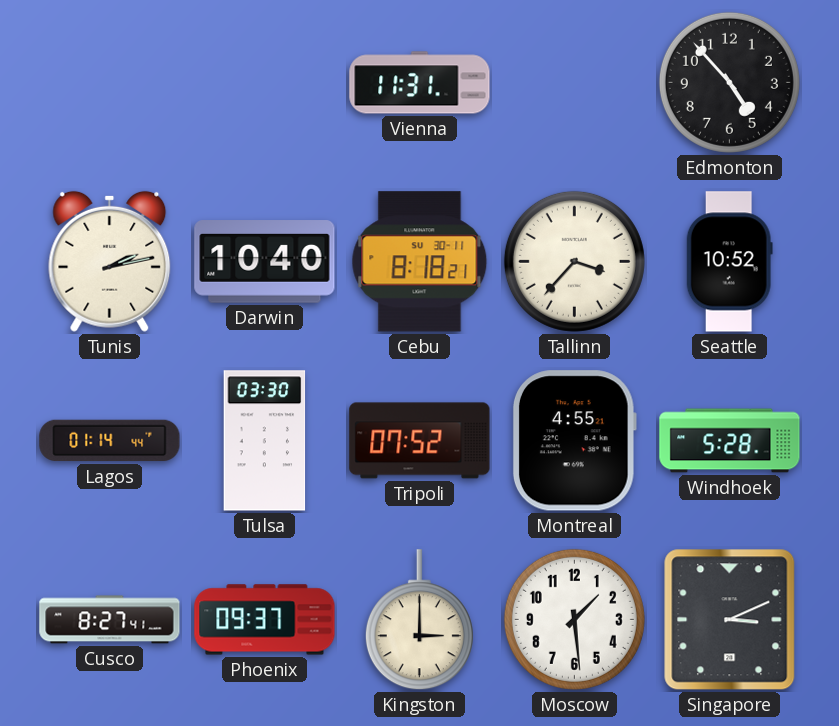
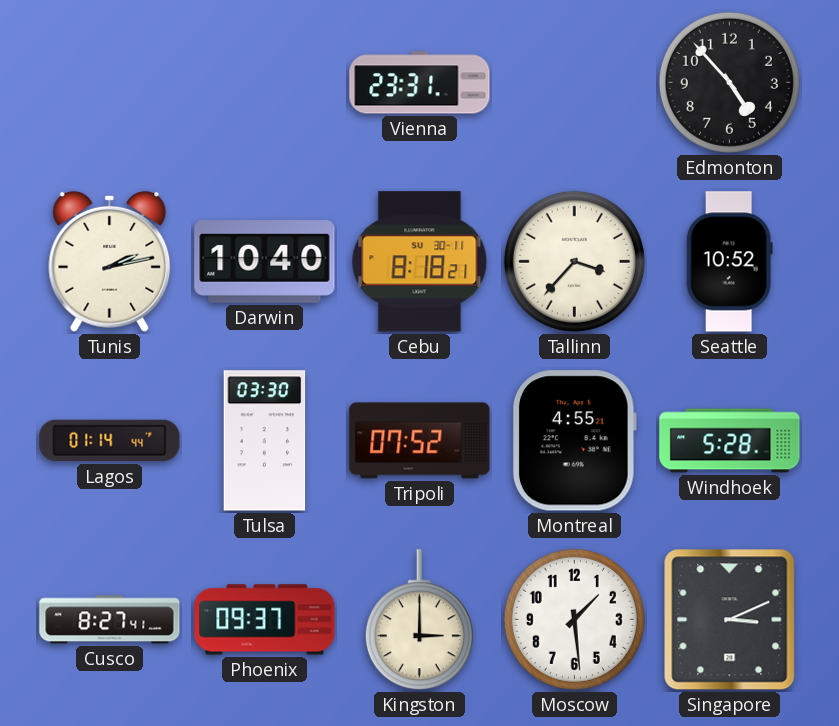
Vienna: 11:31 -> 23:31
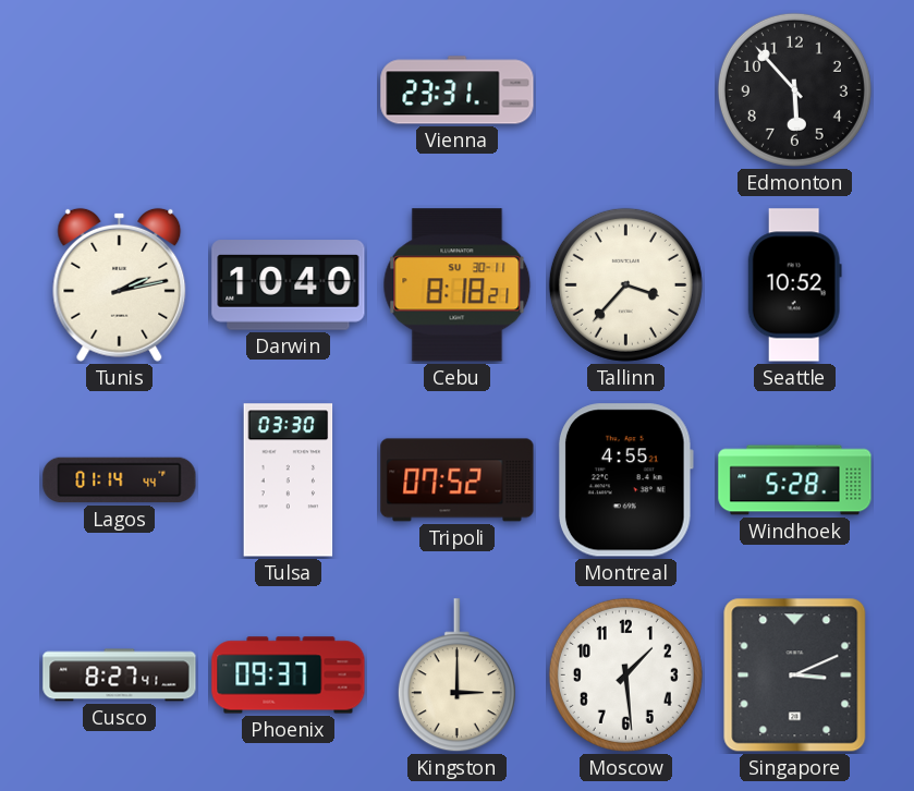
Edmonton: 4:53 -> 5:53
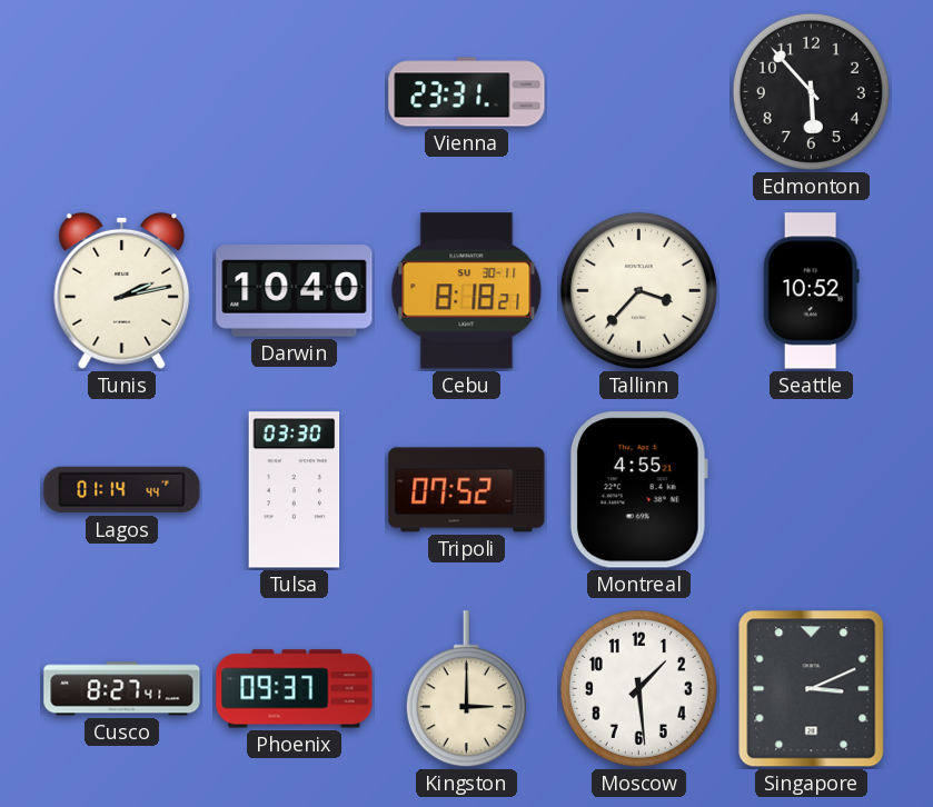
Windhoek: 5:28 -> none
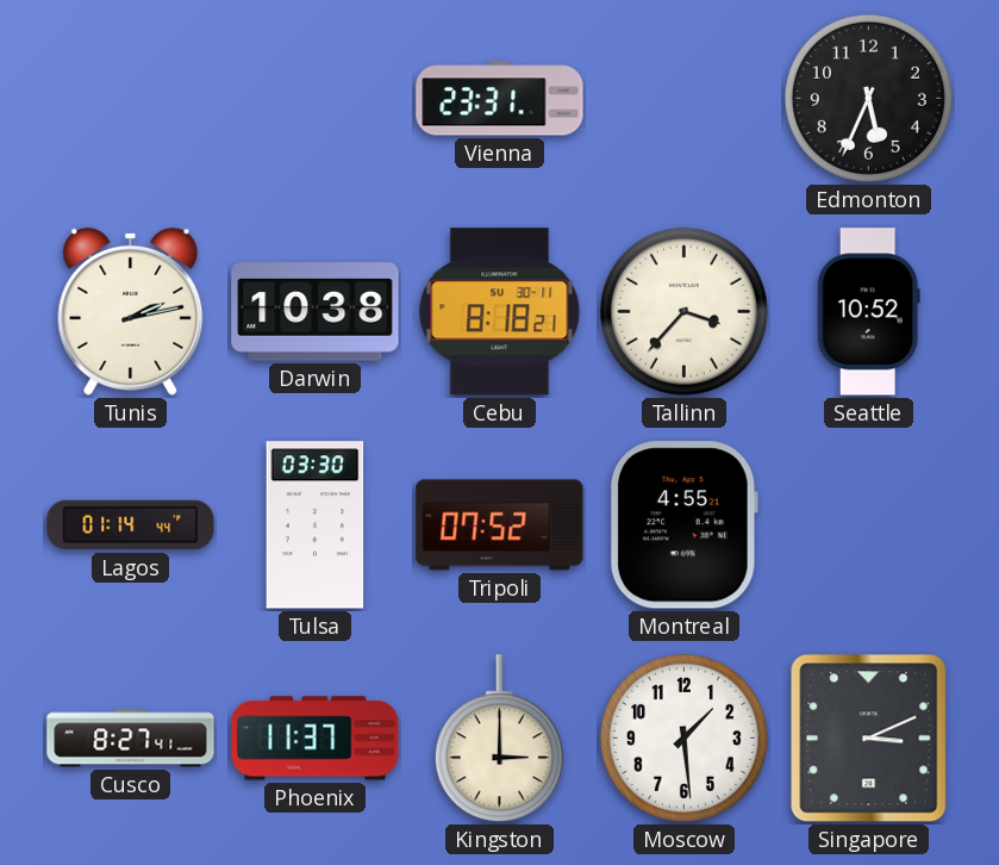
Edmonton: 5:53 -> 5:34
Darwin: 10:40 -> 10:38
Phoenix: 09:37 -> 11:37
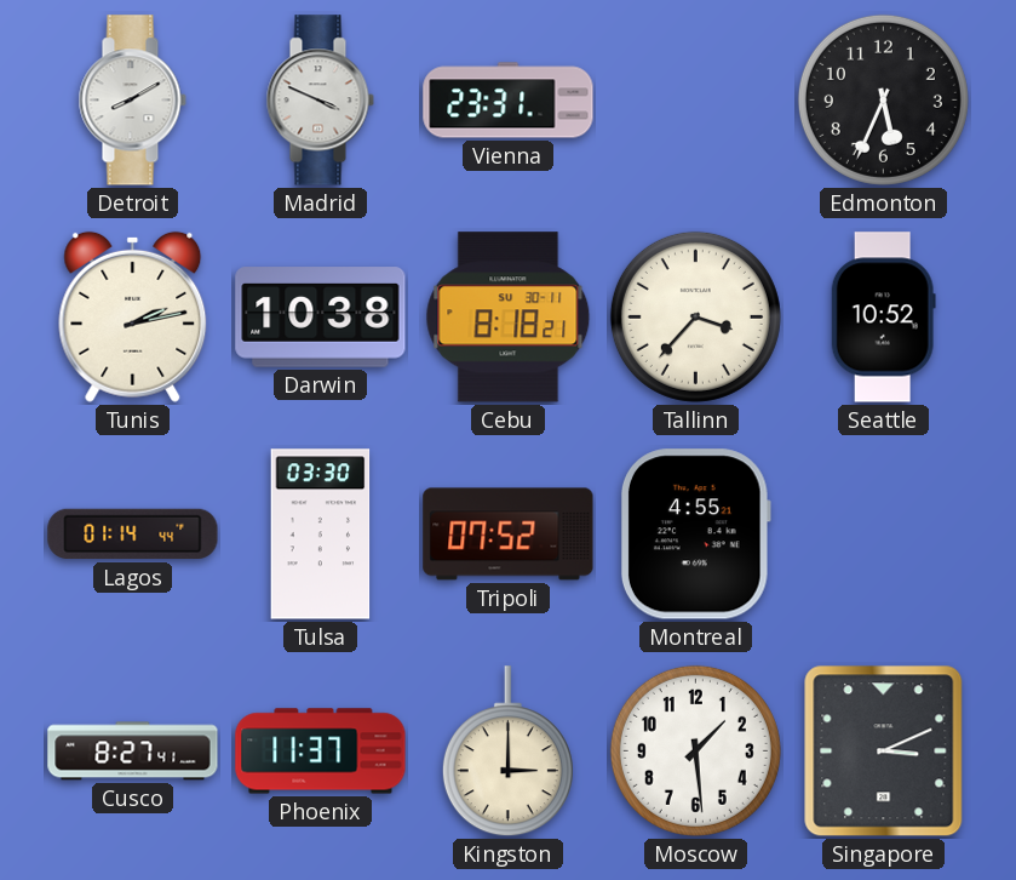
Detroit: none -> 8:10
Madrid: none -> 3:49
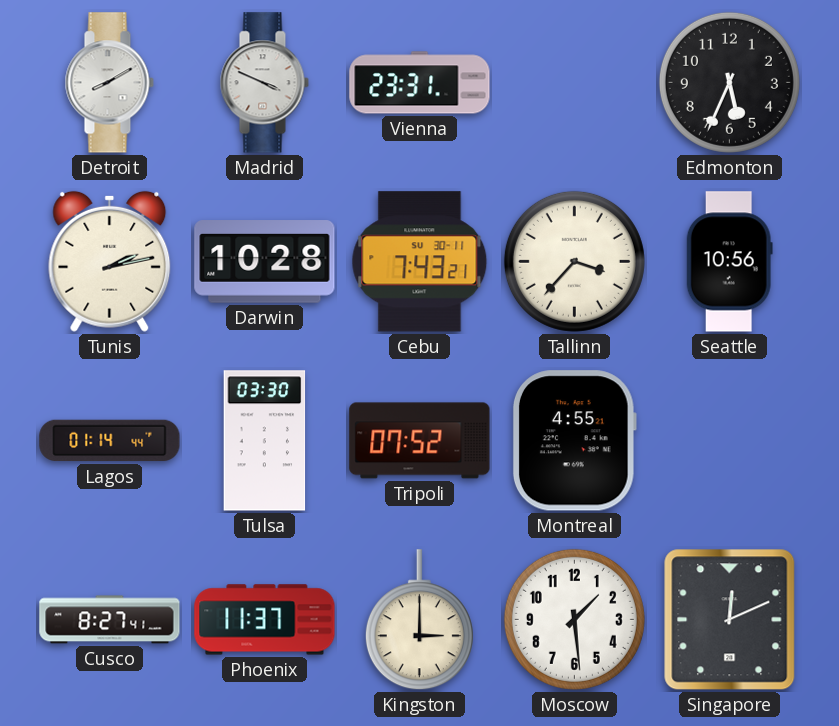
Darwin: 10:38 -> 10:28
Cebu: 8:18 -> 7:43
Seattle: 10:52 -> 10:56
Singapore: 3:11 -> 12:11
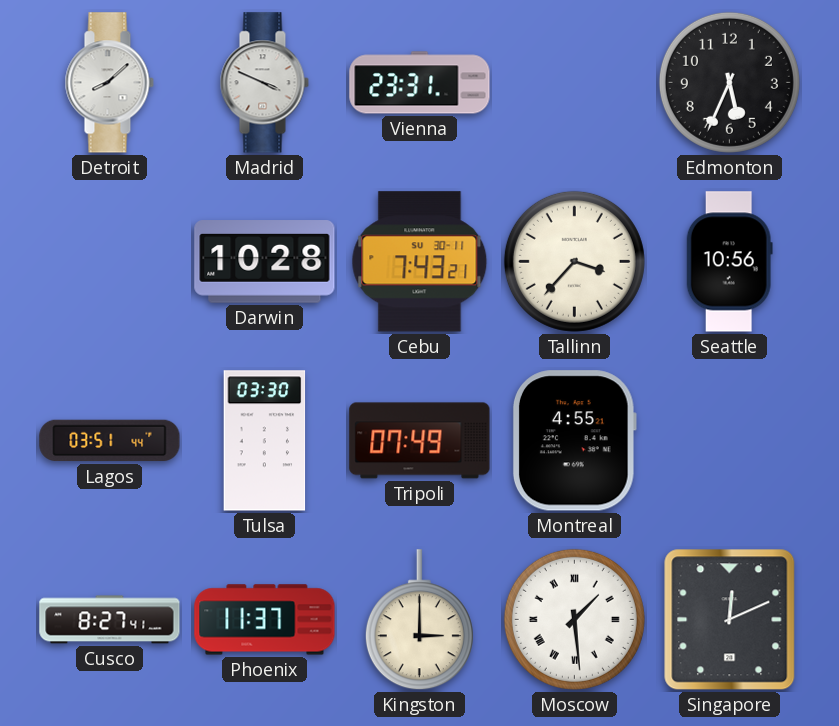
Detroit: 8:10 -> 8:08
Tunis: 2:13 -> none
Lagos: 01:14 -> 03:51
Tripoli: 07:52 -> 07:49
Moscow numerals: Arabic -> Roman
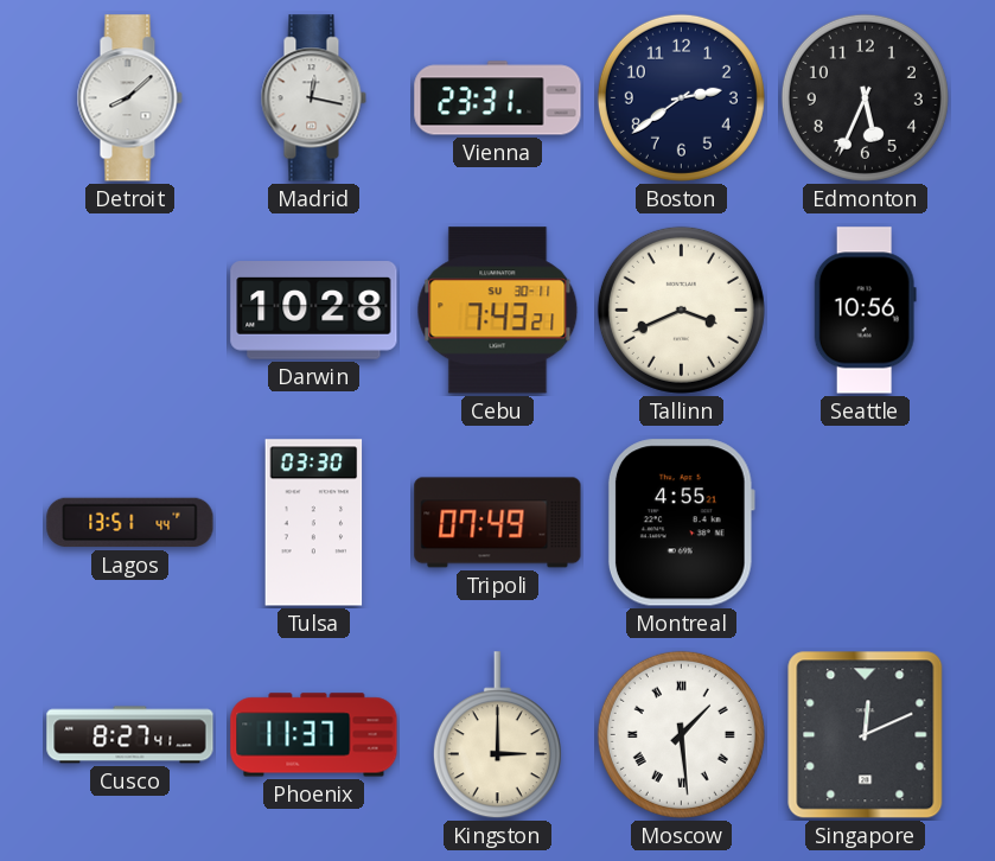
Madrid: 3:49 -> 12:17
Boston: none -> 2:39
Tallinn: 3:37 -> 3:41
Lagos: 03:51 -> 13:51
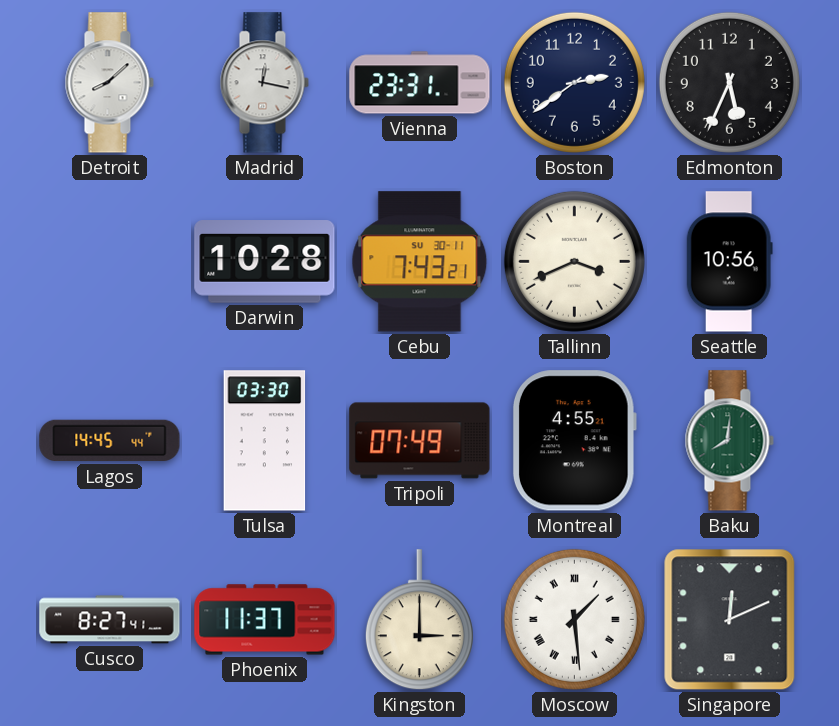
Lagos: 13:51 -> 14:45
Baku: none -> 8:01
